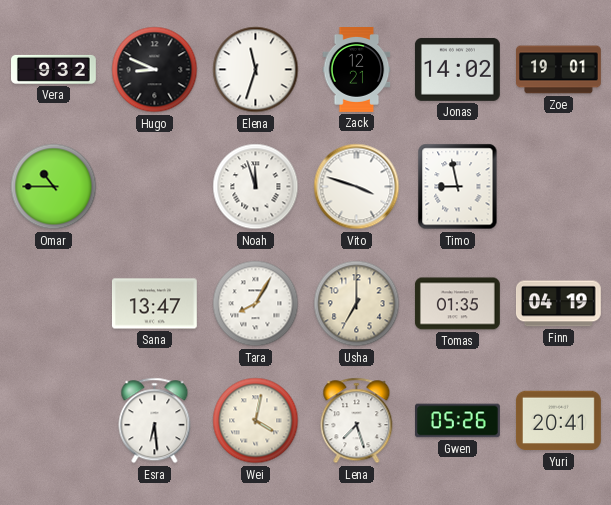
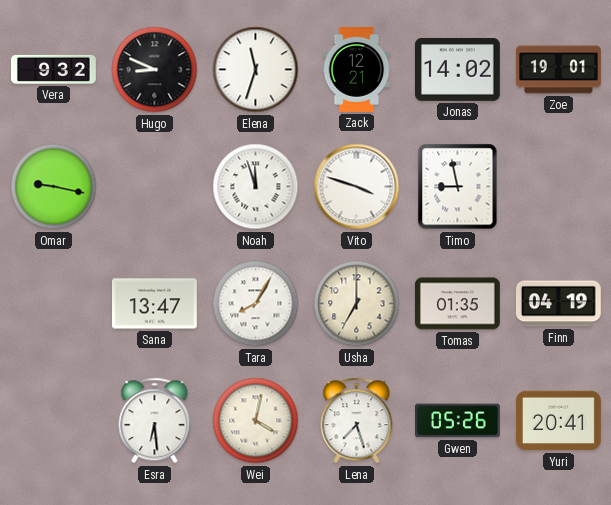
Omar: 10:45 -> 9:17
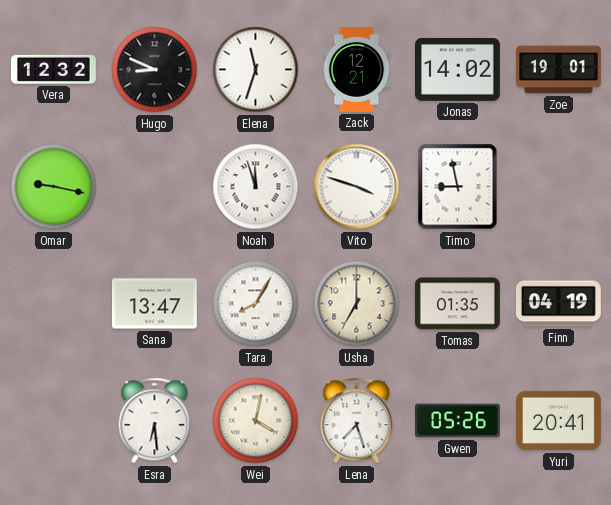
Vera: 9:32 -> 12:32
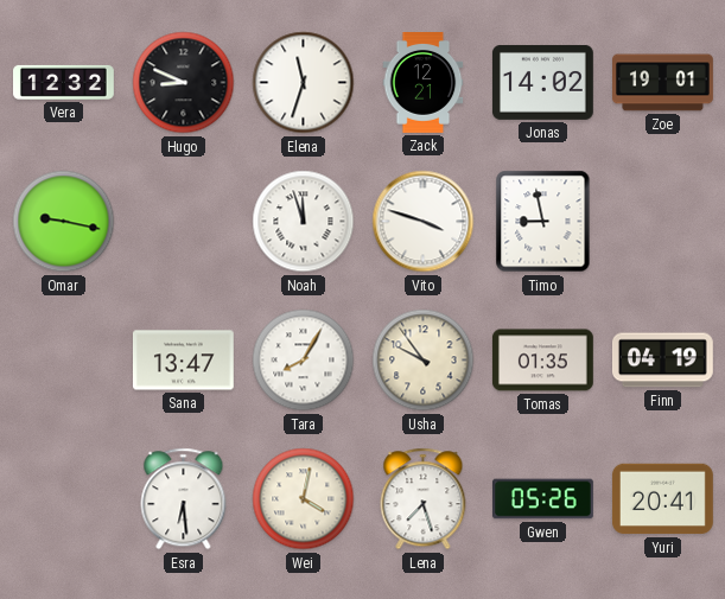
Usha: 7:00 -> 9:54
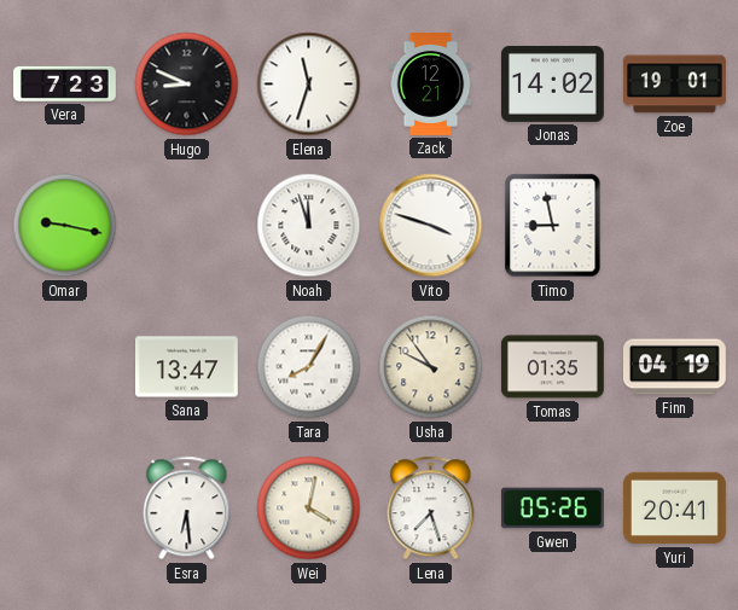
Vera: 12:32 -> 7:23
